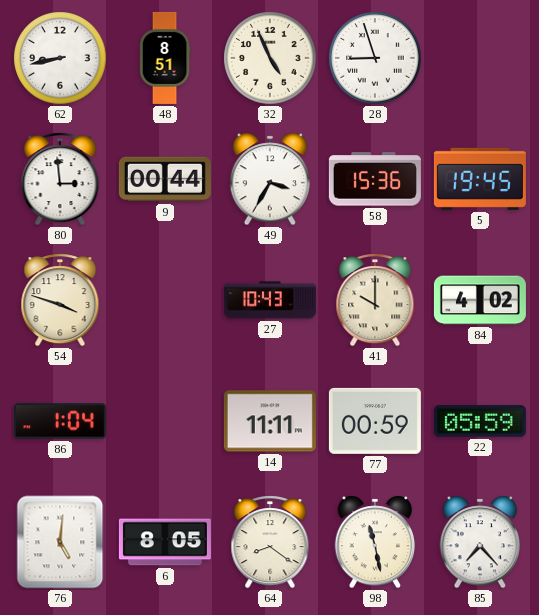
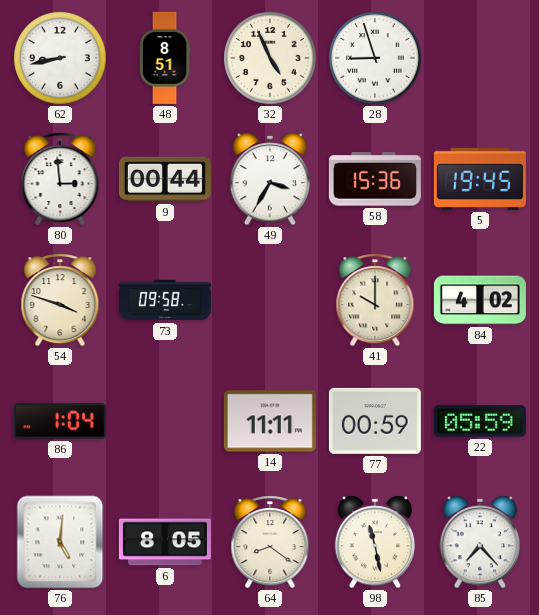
73: none -> 09:58
27: 10:43 -> none
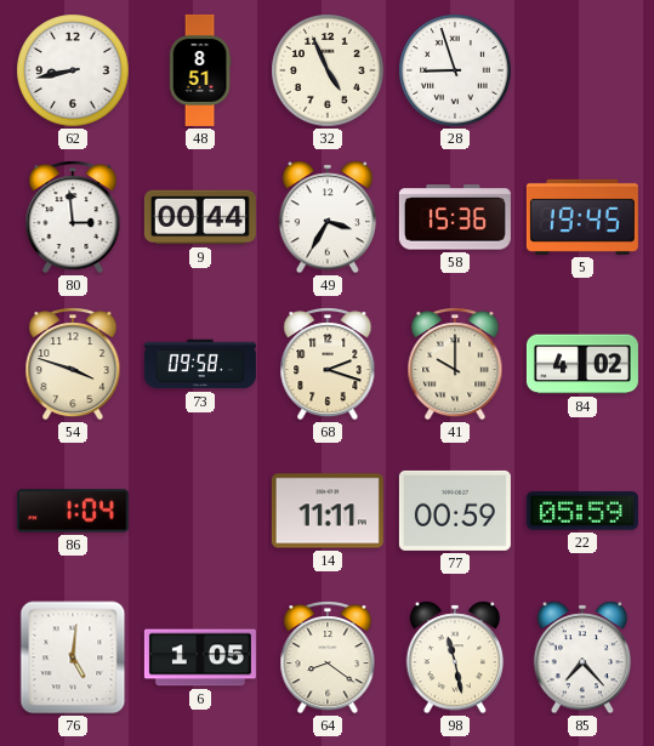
68: none -> 2:18
6: 8:05 -> 1:05
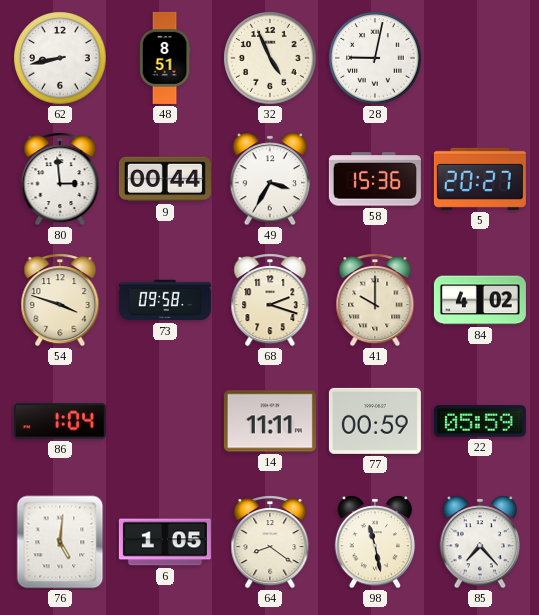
28: 8:57 -> 9:02
5: 19:45 -> 20:27
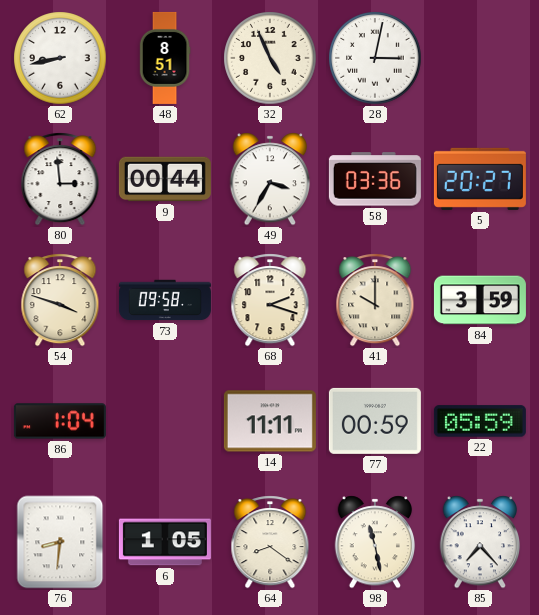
28: 9:02 -> 3:02
58: 15:36 -> 03:36
84: 4:02 -> 3:59
76: 5:01 -> 8:31
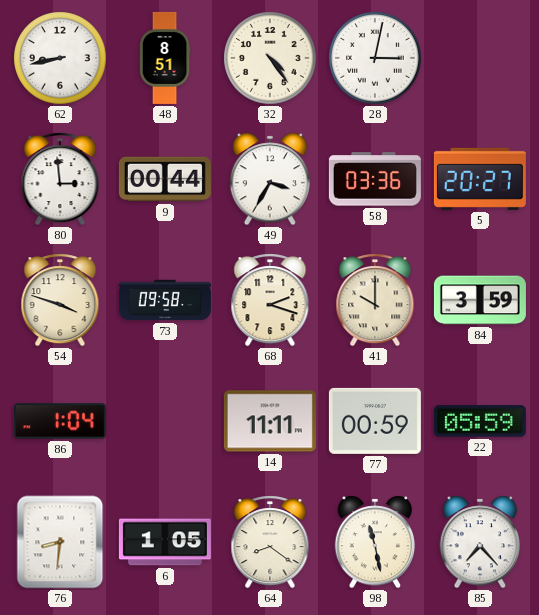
32: 4:56 -> 4:24
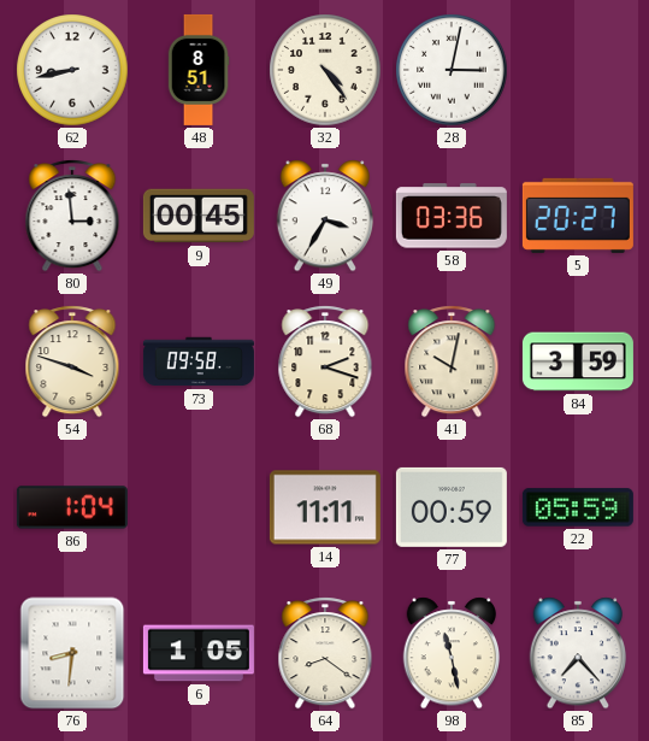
9: 00:44 -> 00:45
41: 10:00 -> 10:02
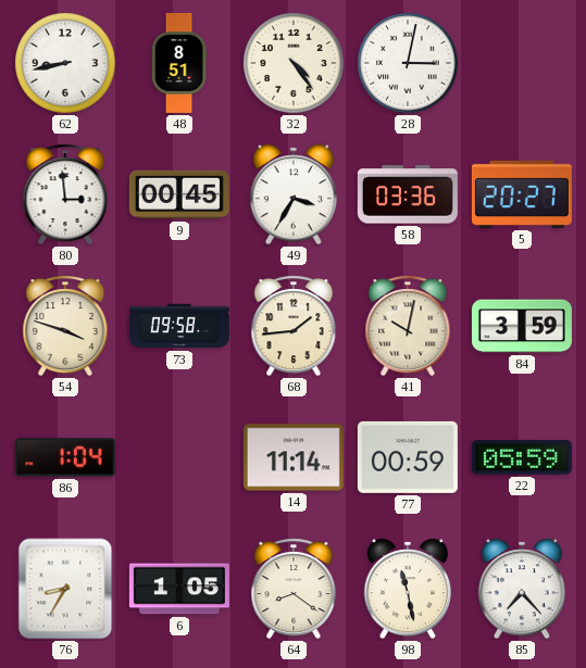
68: 2:18 -> 1:44
14: 11:11 -> 11:14
76: 8:31 -> 8:35
